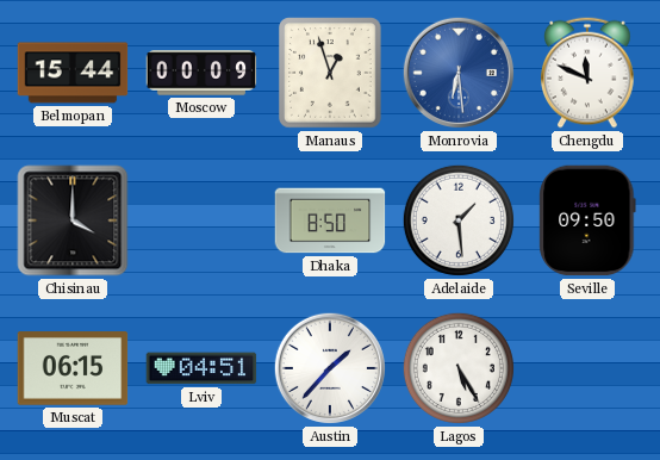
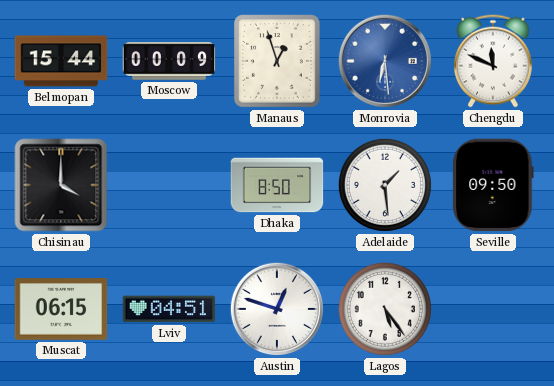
Austin: 1:37 -> 12:48
Lagos: 5:25 -> 5:24
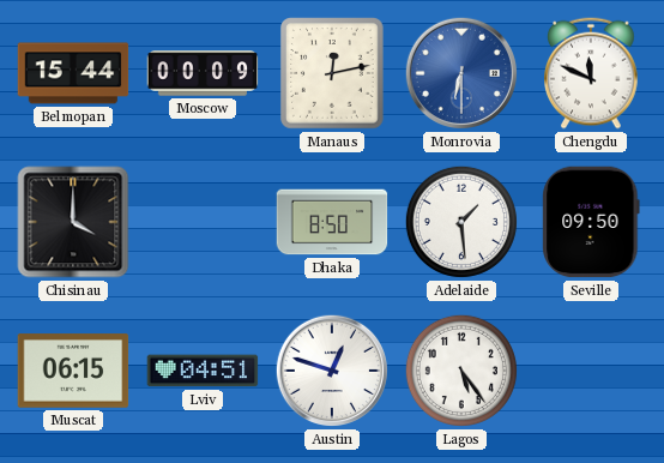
Manaus: 12:57 -> 12:13
Monrovia: 6:29 -> 6:30
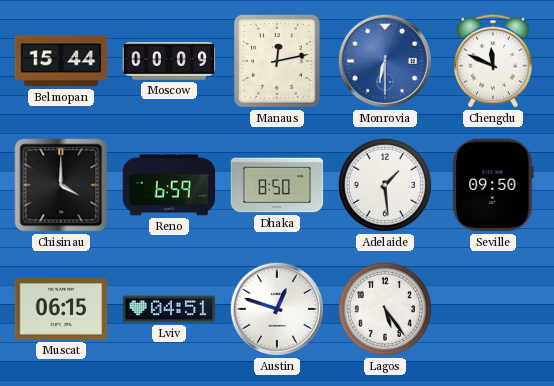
Reno: none -> 6:59
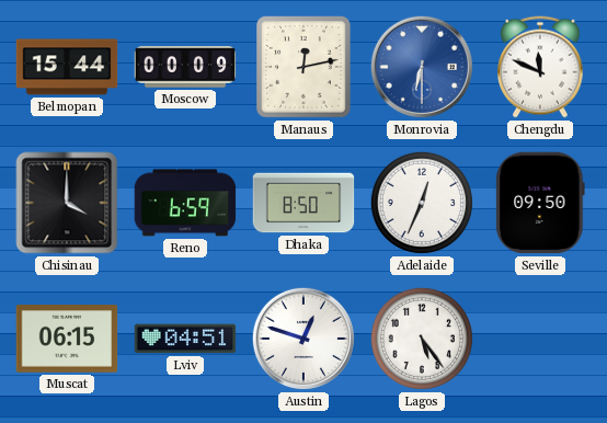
Adelaide: 1:29 -> 12:34
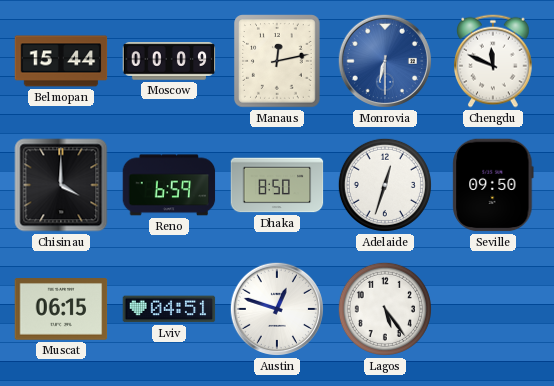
Adelaide: 12:34 -> 12:33
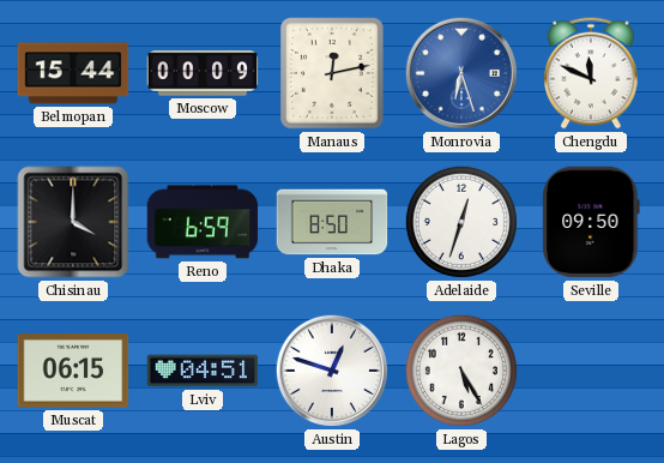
Monrovia: 6:30 -> 6:27
Lagos: 5:24 -> 5:25
